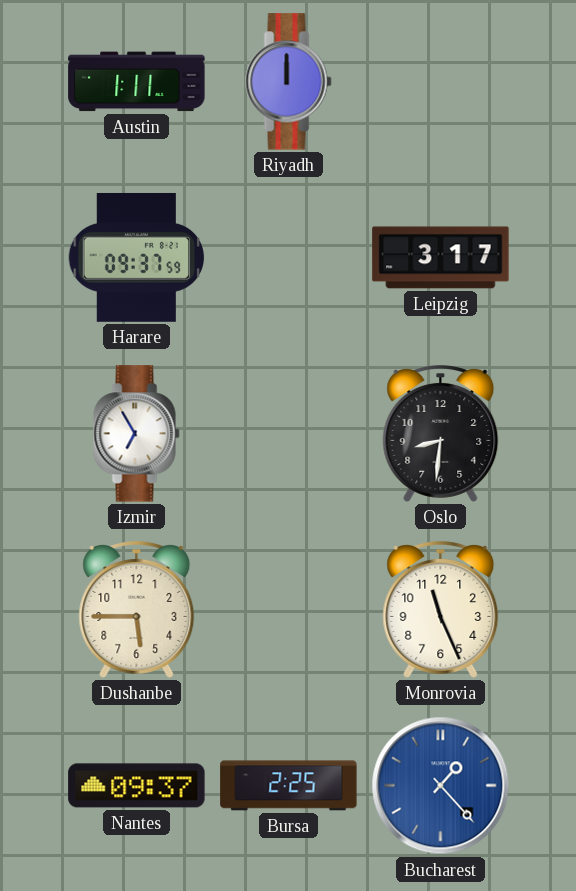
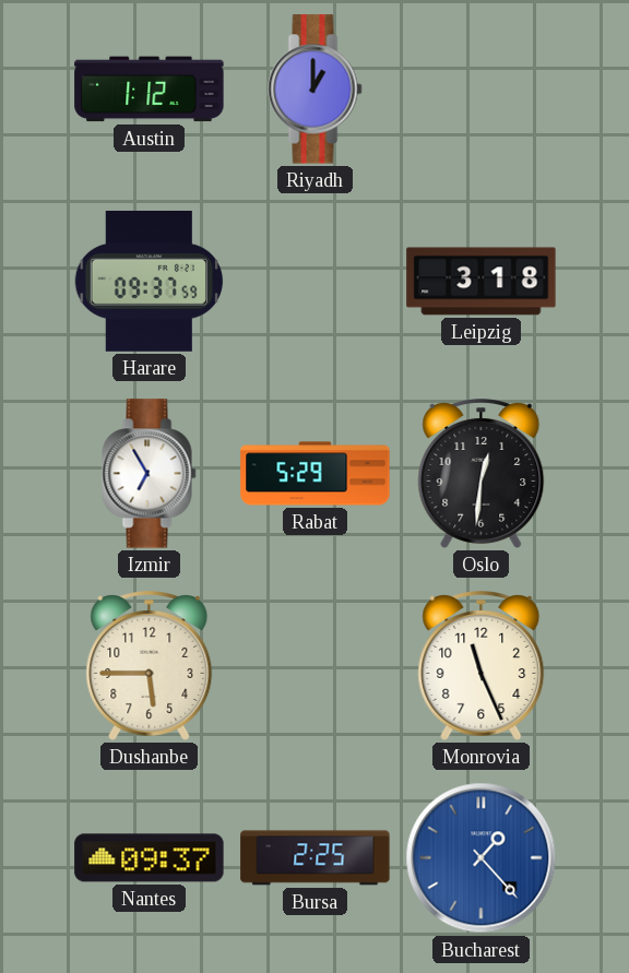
Austin: 1:11 -> 1:12
Riyadh: 12:00 -> 1:00
Leipzig: 3:17 -> 3:18
Rabat: none -> 5:29
Oslo: 8:31 -> 12:31
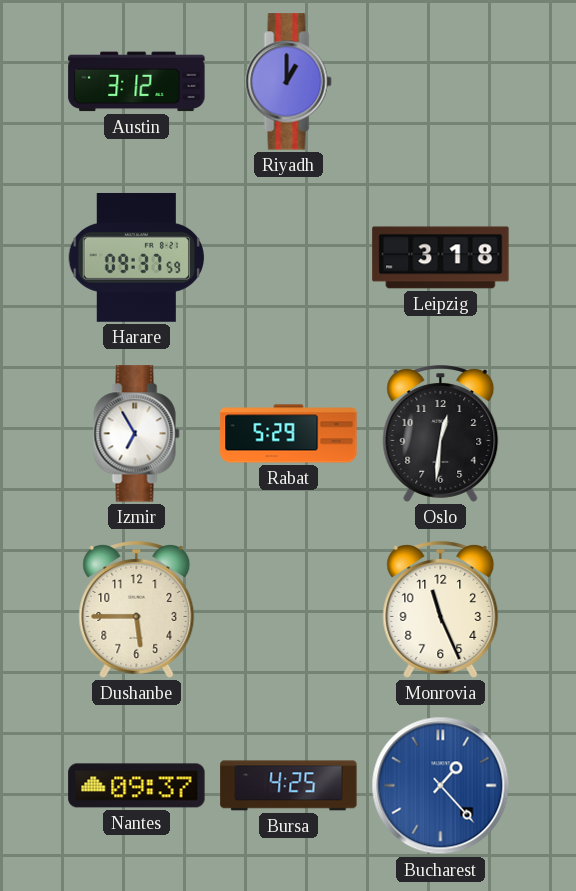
Austin: 1:12 -> 3:12
Bursa: 2:25 -> 4:25
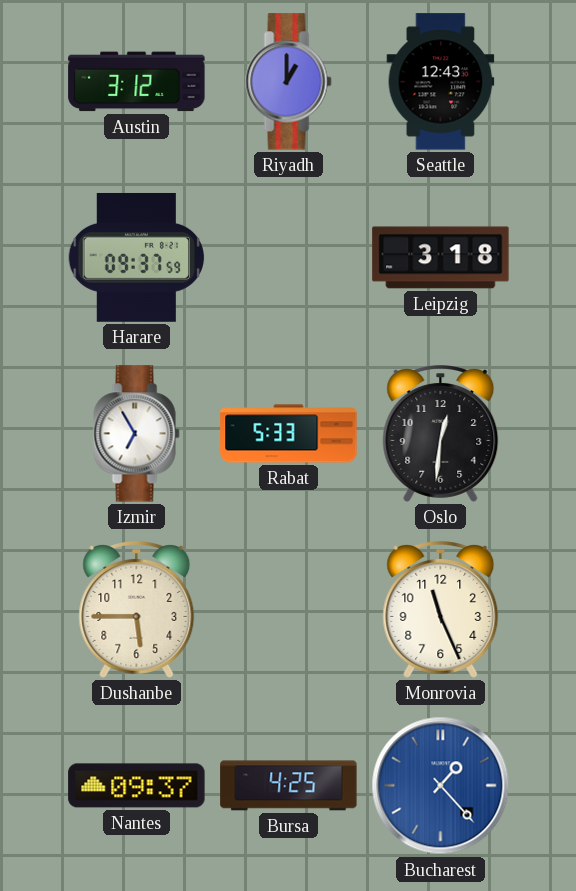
Seattle: none -> 12:43
Rabat: 5:29 -> 5:33
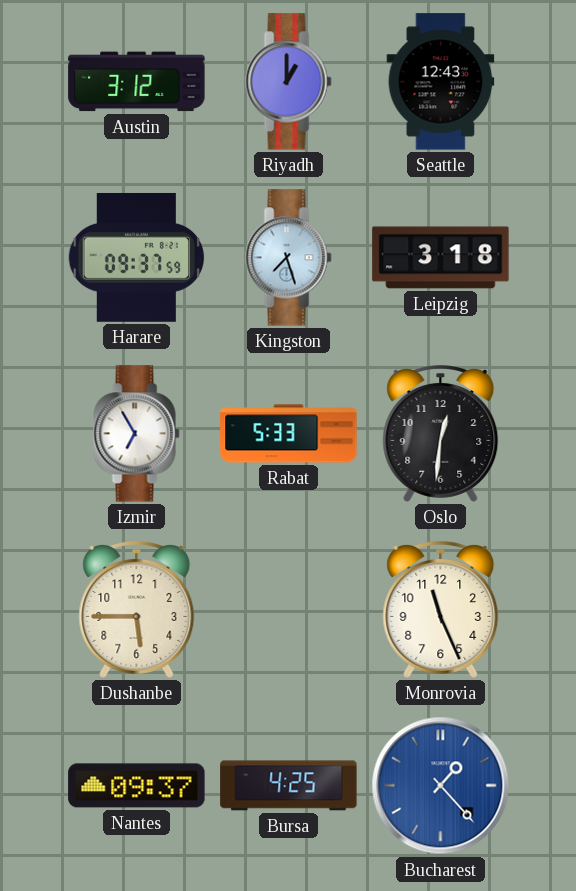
Kingston: none -> 7:27
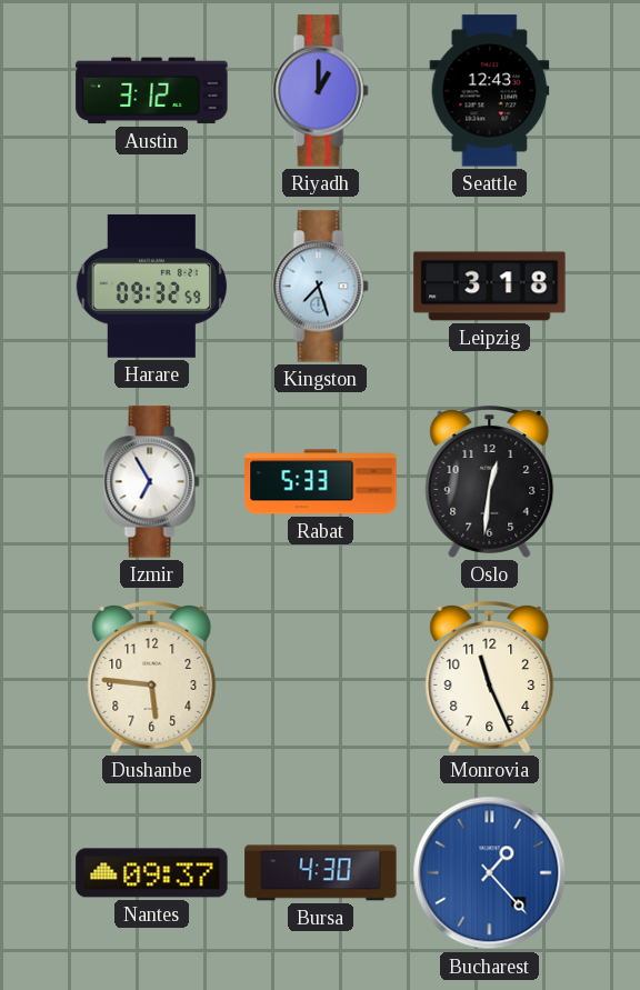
Harare: 09:37 -> 09:32
Dushanbe: 5:45 -> 5:46
Bursa: 4:25 -> 4:30
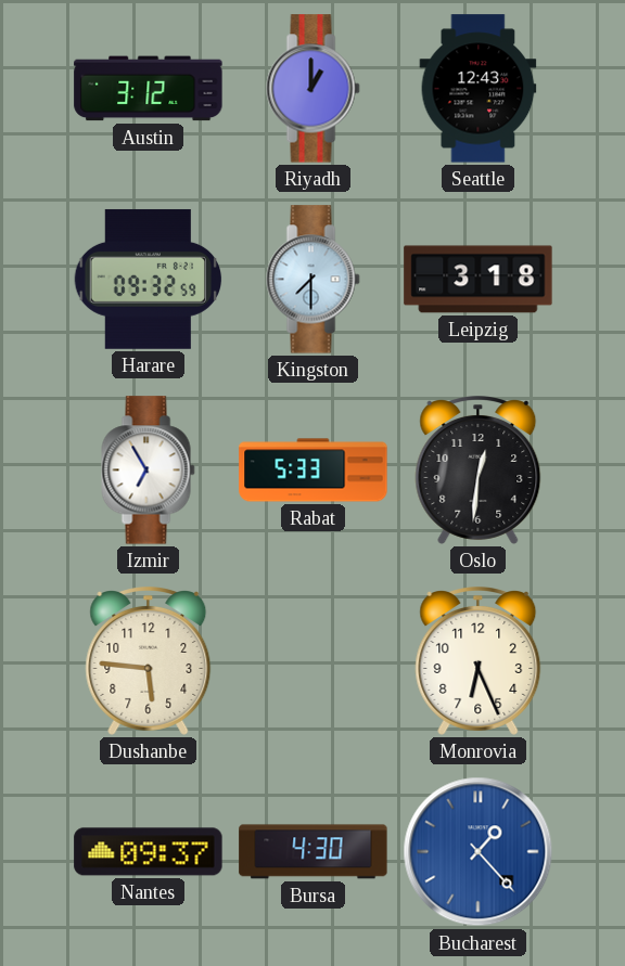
Kingston: 7:27 -> 7:30
Monrovia: 11:26 -> 6:26
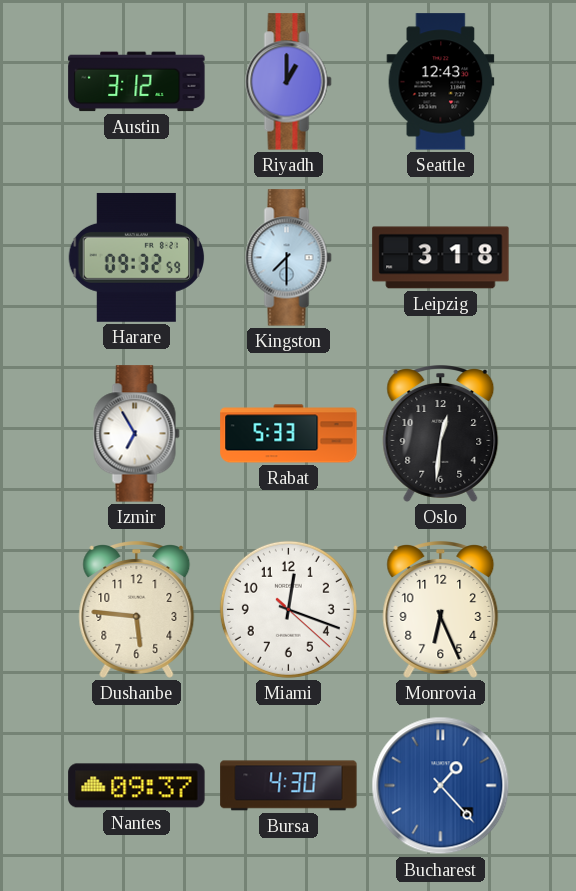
Miami: none -> 12:18
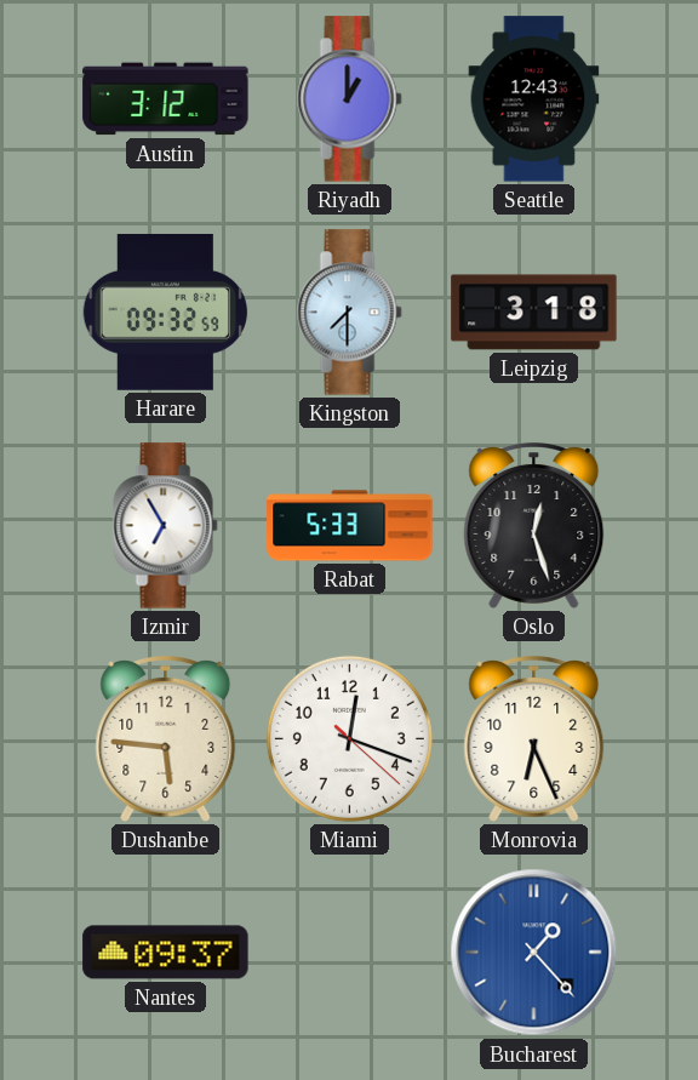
Oslo: 12:31 -> 12:27
Bursa: 4:30 -> none
